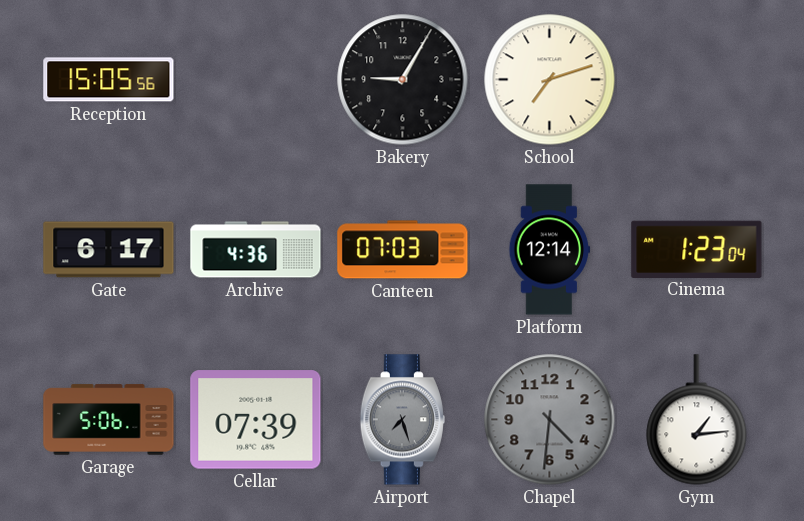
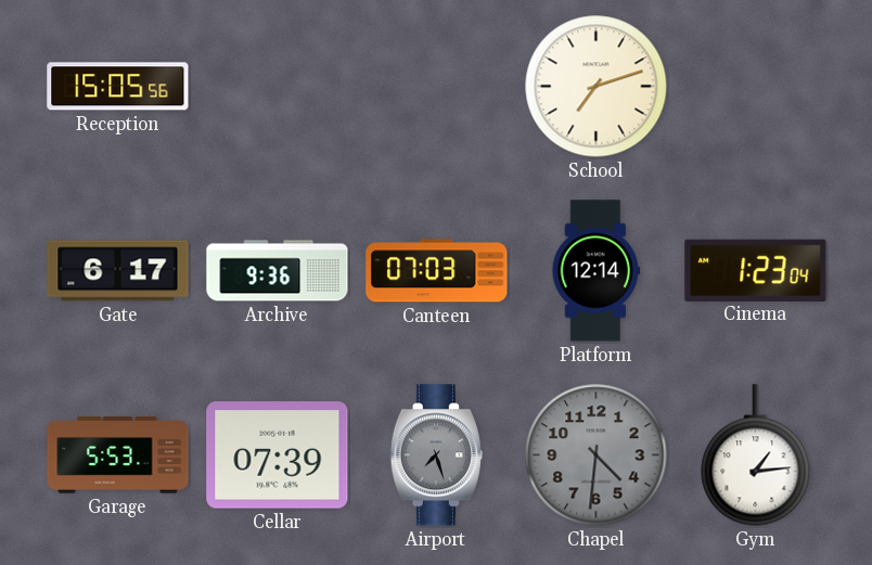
Bakery: 9:05 -> none
Archive: 4:36 -> 9:36
Garage: 5:06 -> 5:53
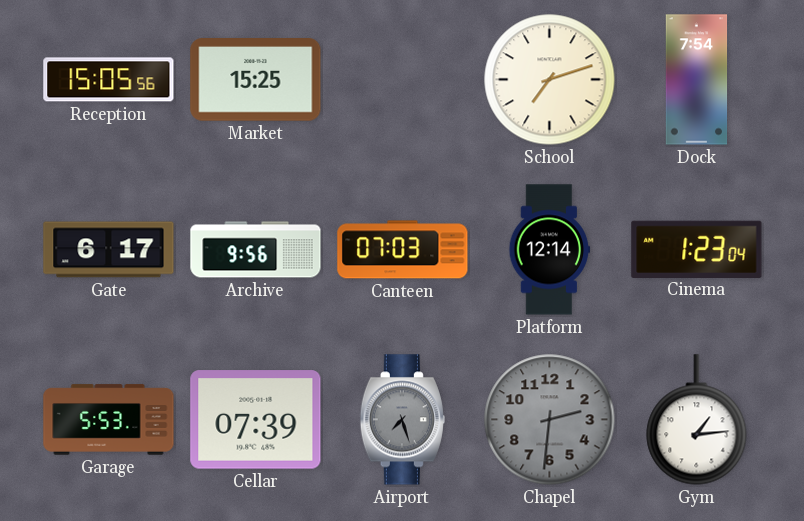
Market: none -> 15:25
Dock: none -> 7:54
Archive: 9:36 -> 9:56
Chapel: 4:31 -> 2:31
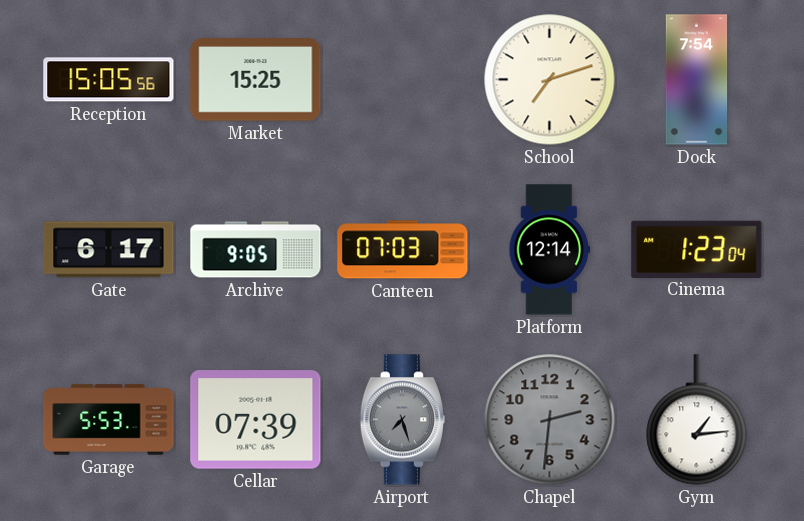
Archive: 9:56 -> 9:05
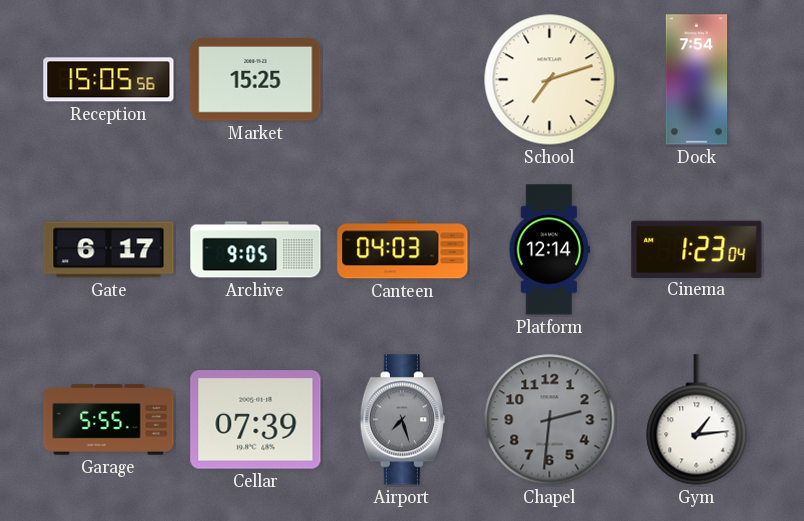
Canteen: 07:03 -> 04:03
Garage: 5:53 -> 5:55
